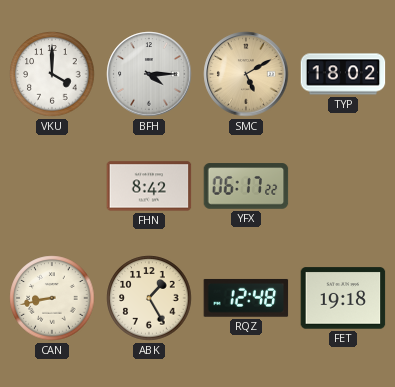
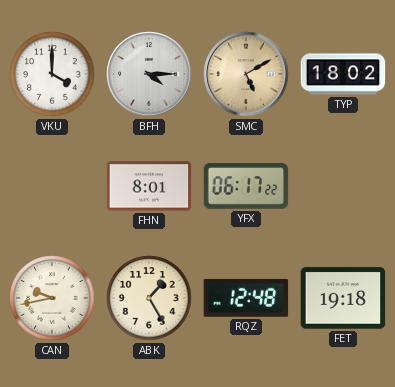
FHN: 8:42 -> 8:01
CAN: 8:43 -> 9:43
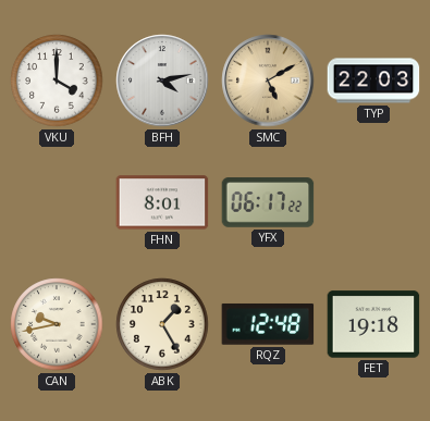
BFH: 4:15 -> 4:13
TYP: 18:02 -> 22:03
